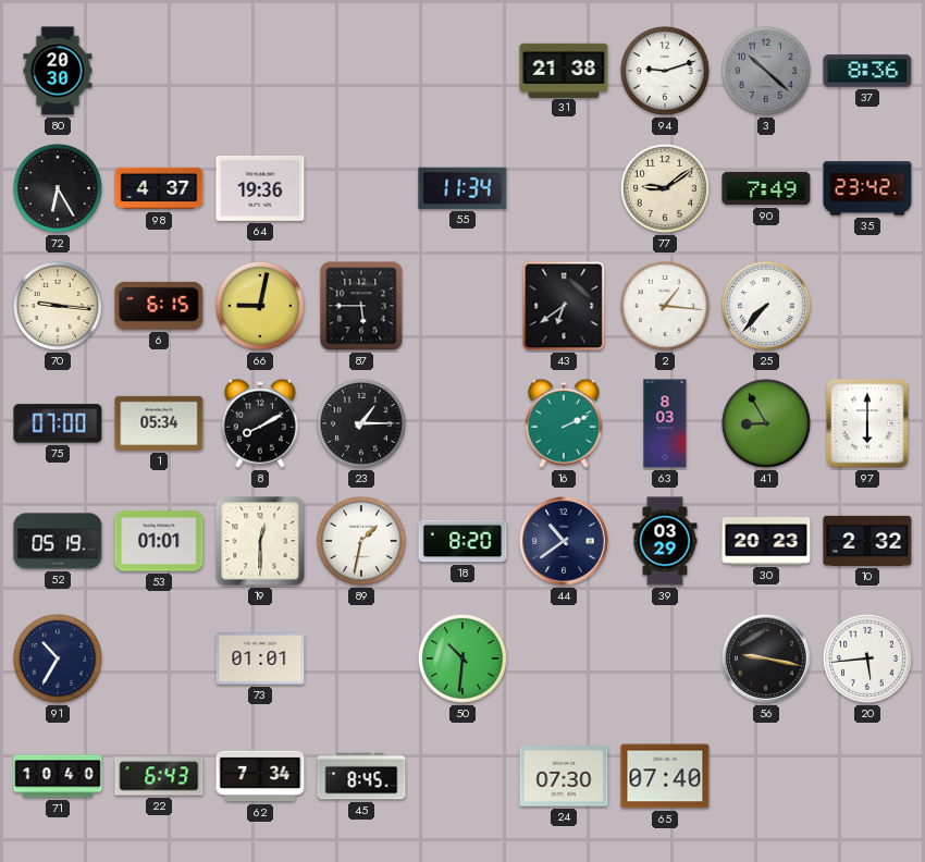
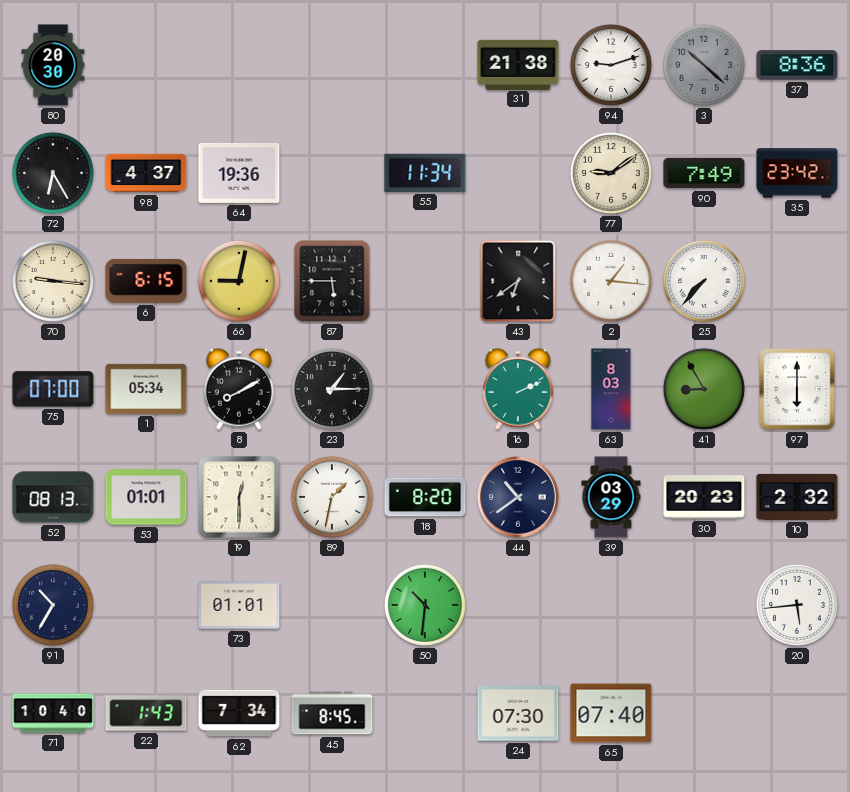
52: 05:19 -> 08:13
56: 9:17 -> none
22: 6:43 -> 1:43
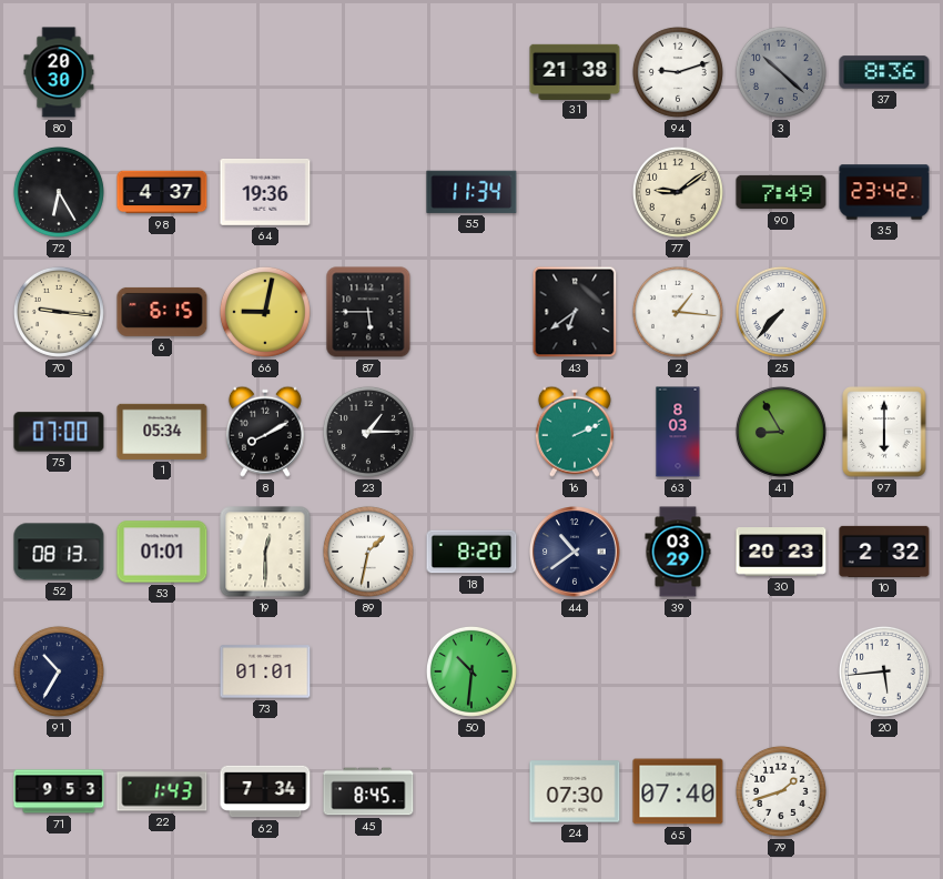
71: 10:40 -> 9:53
79: none -> 1:42
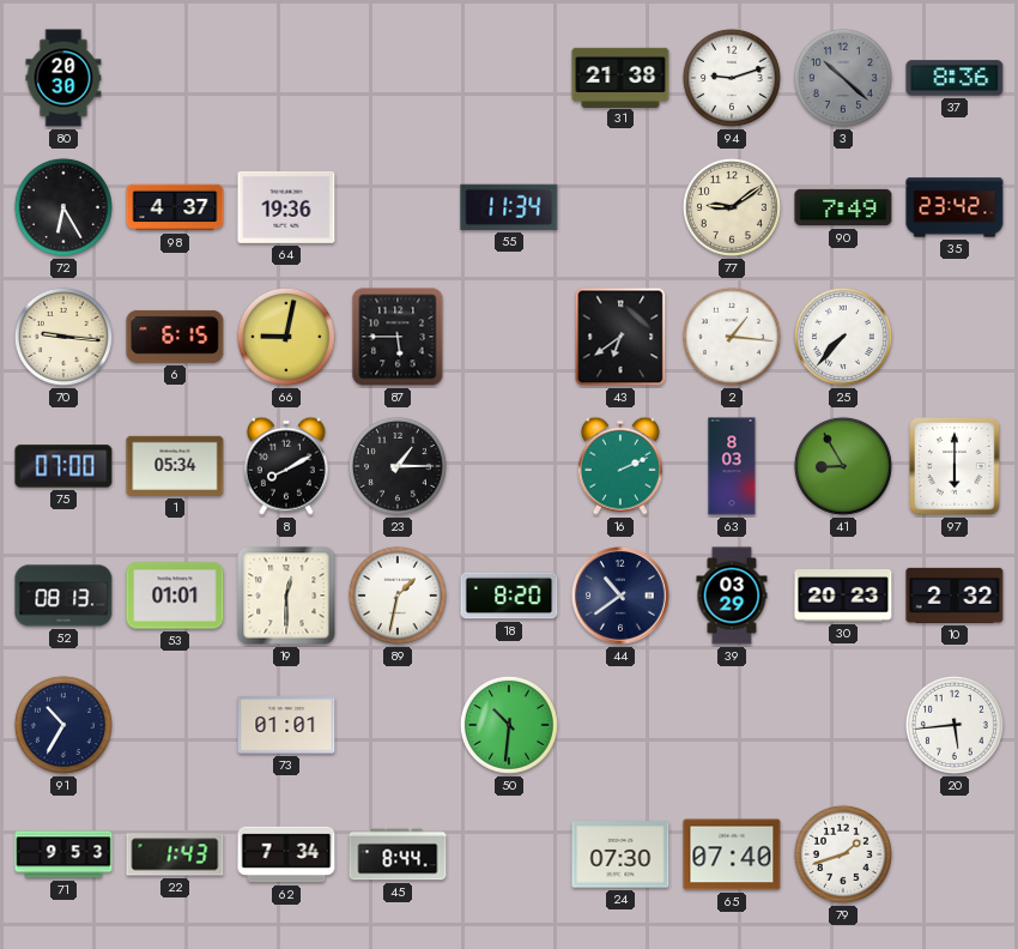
45: 8:45 -> 8:44
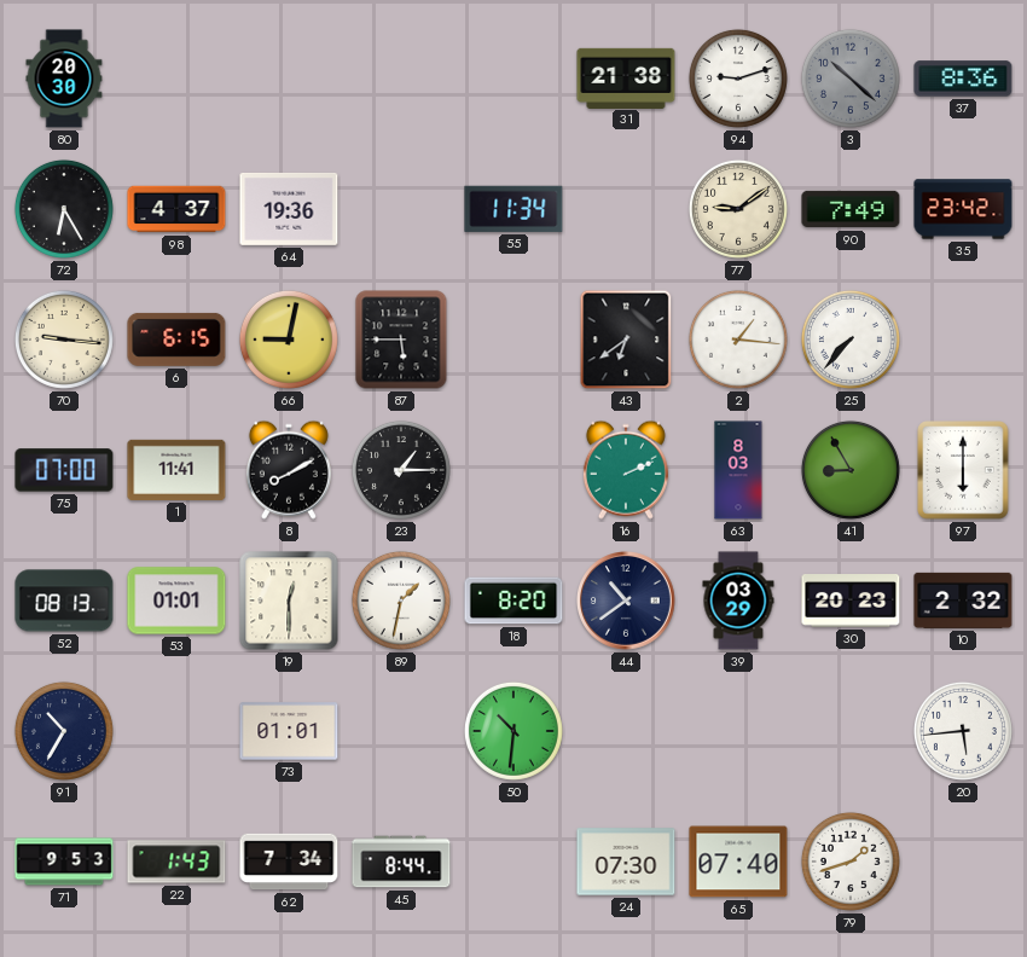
1: 05:34 -> 11:41
